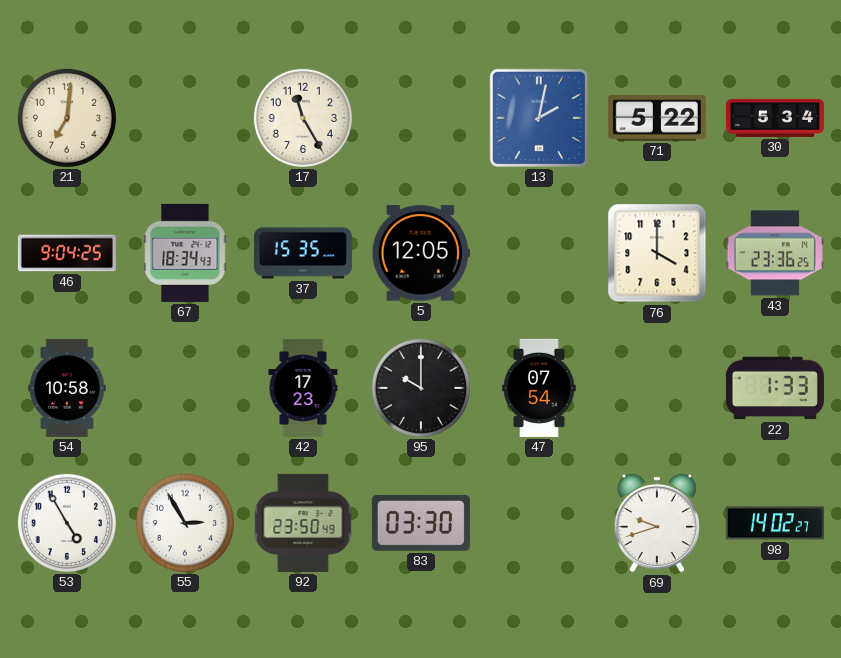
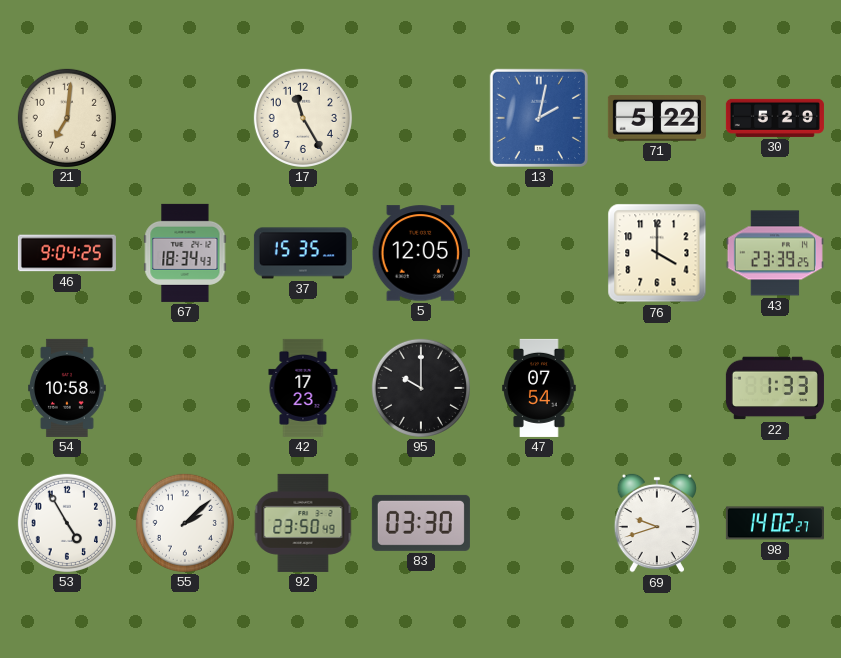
30: 5:34 -> 5:29
43: 23:36 -> 23:39
55: 2:55 -> 2:08
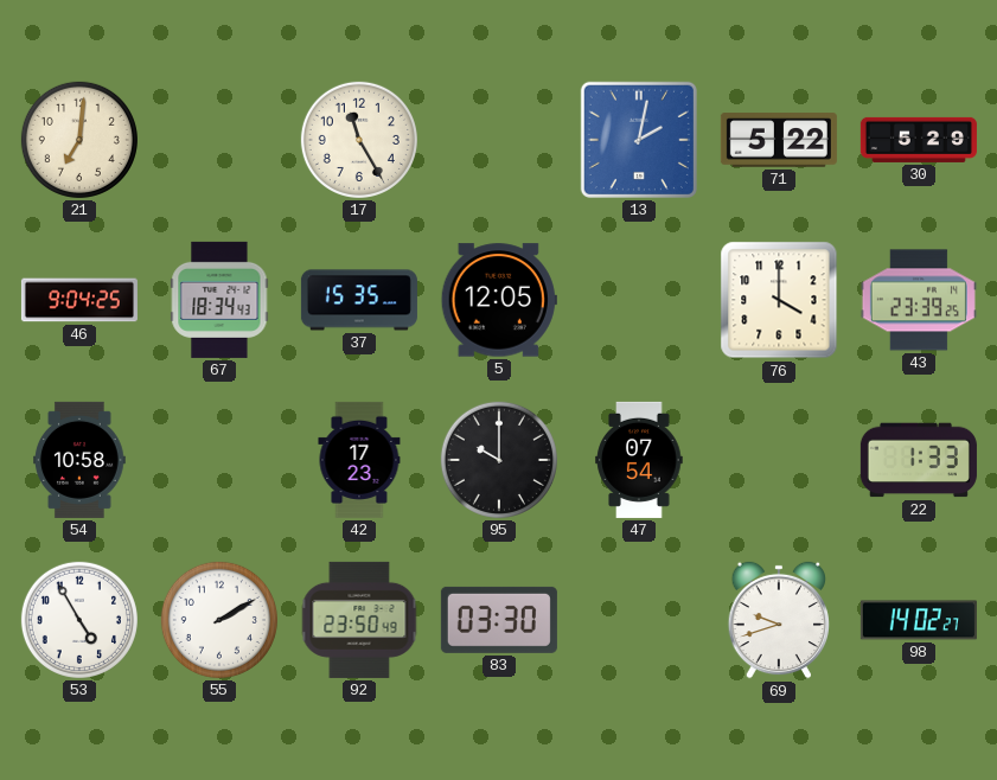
55: 2:08 -> 2:10
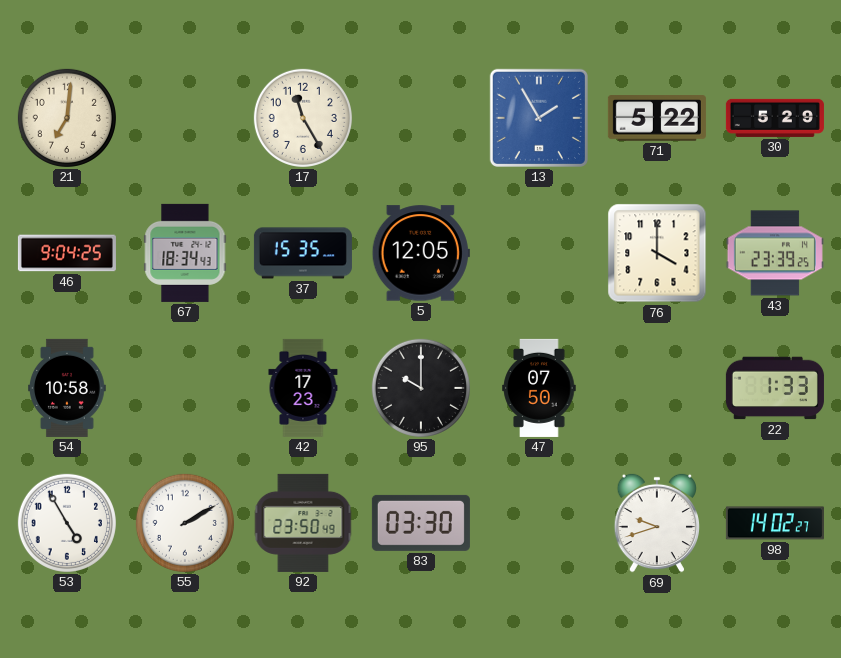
13: 2:02 -> 1:55
47: 07:54 -> 07:50
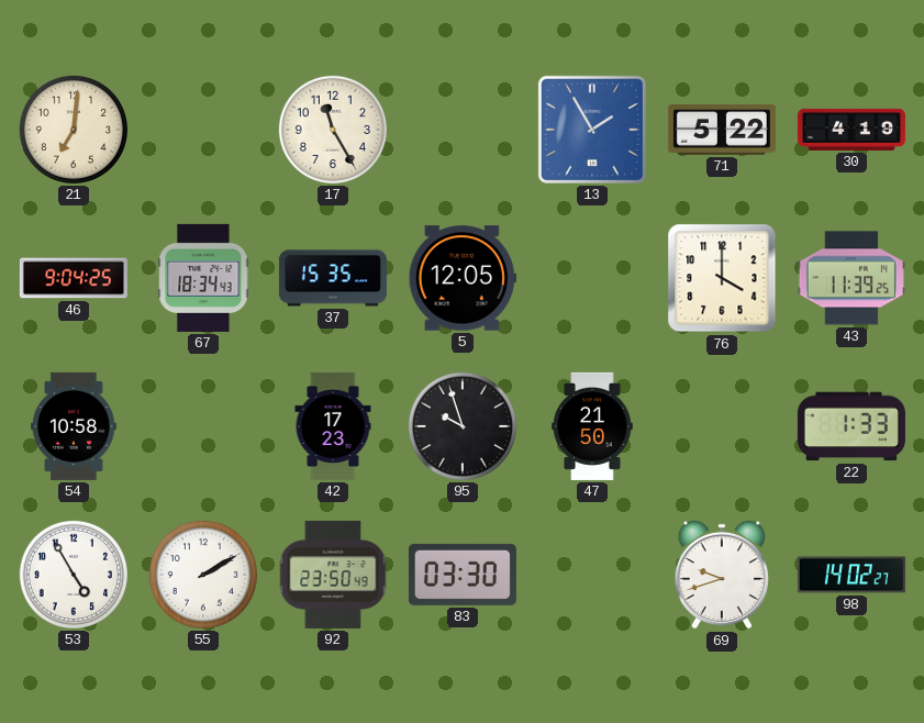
30: 5:29 -> 4:19
43: 23:39 -> 11:39
95: 10:00 -> 9:57
47: 07:50 -> 21:50
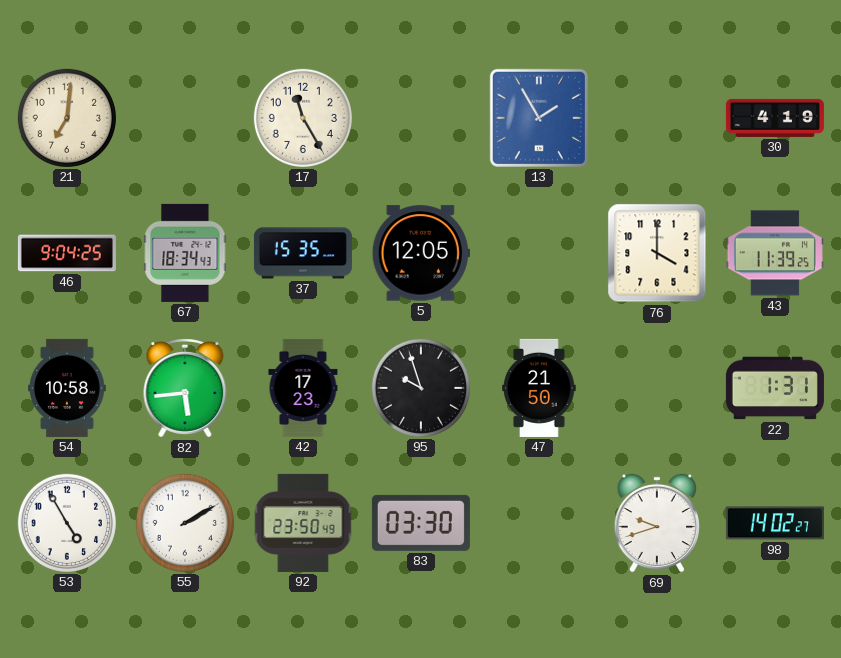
71: 5:22 -> none
82: none -> 5:44
22: 1:33 -> 1:31
